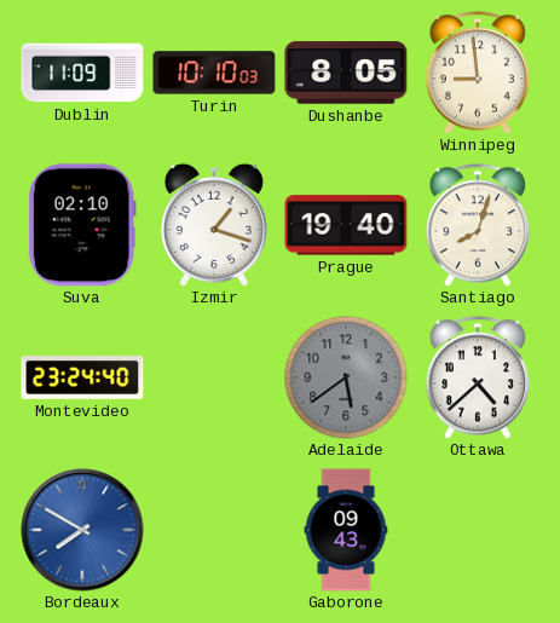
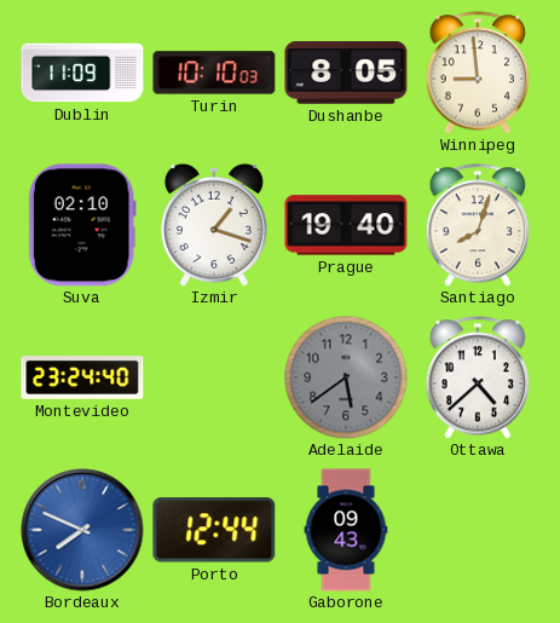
Bordeaux: 7:50 -> 7:49
Porto: none -> 12:44
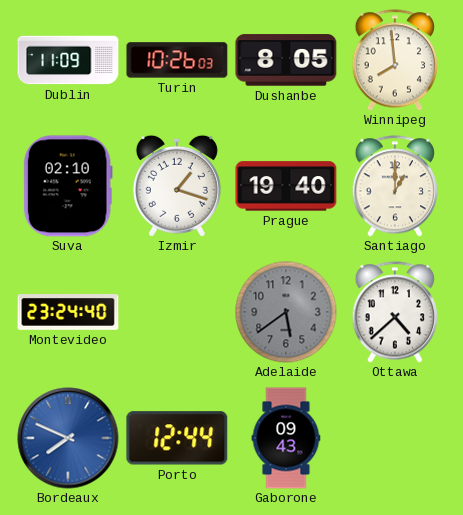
Turin: 10:10 -> 10:26
Winnipeg: 8:59 -> 7:59
Santiago: 8:03 -> 1:00
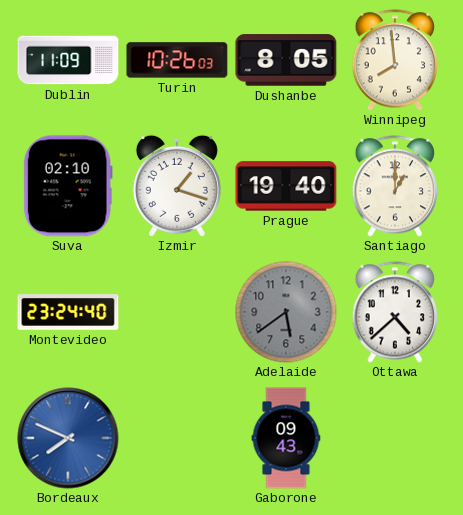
Porto: 12:44 -> none
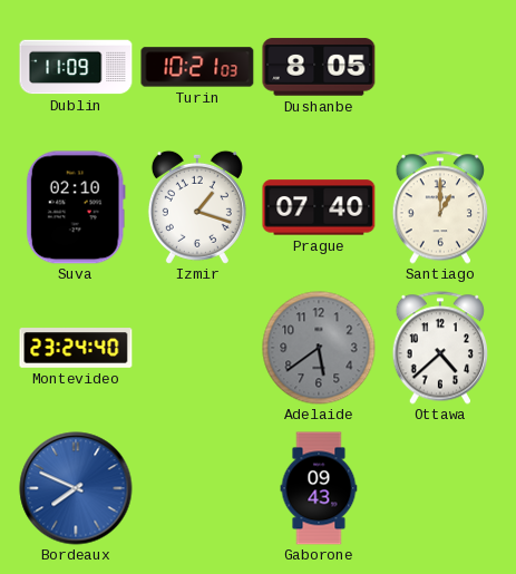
Turin: 10:26 -> 10:21
Winnipeg: 7:59 -> none
Prague: 19:40 -> 07:40
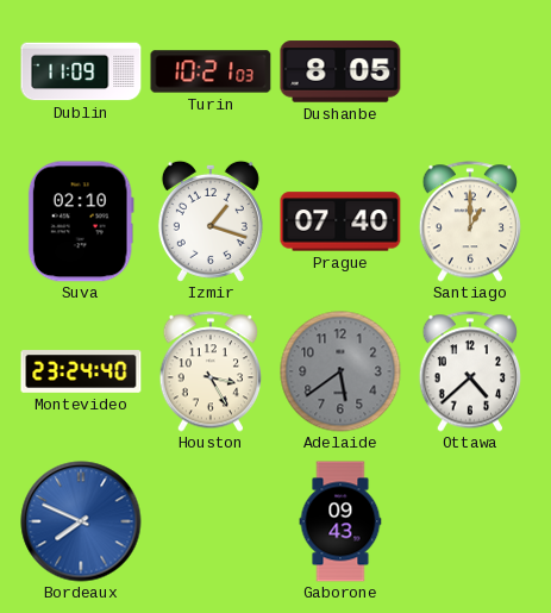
Houston: none -> 3:25
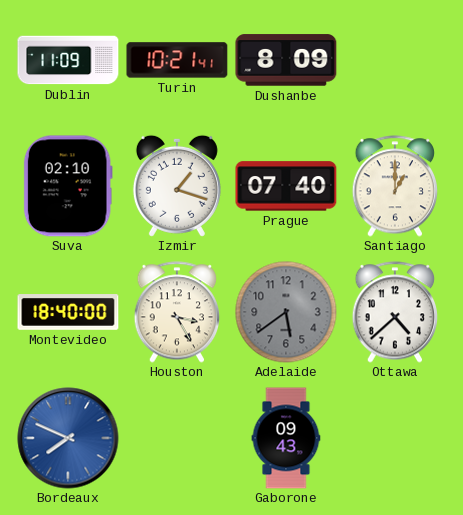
Turin: 10:21:03 -> 10:21:41
Dushanbe: 8:05 -> 8:09
Montevideo: 23:24 -> 18:40
